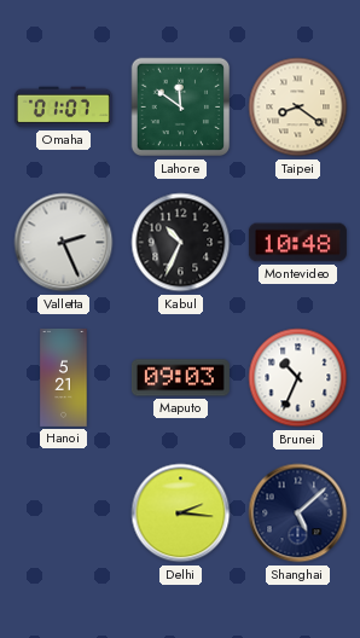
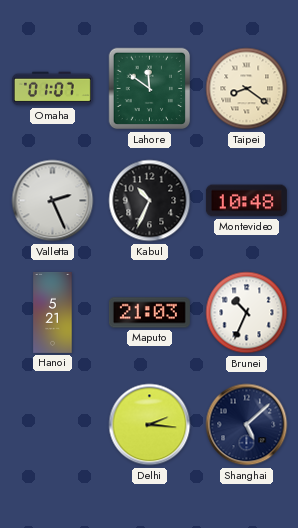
Maputo: 09:03 -> 21:03
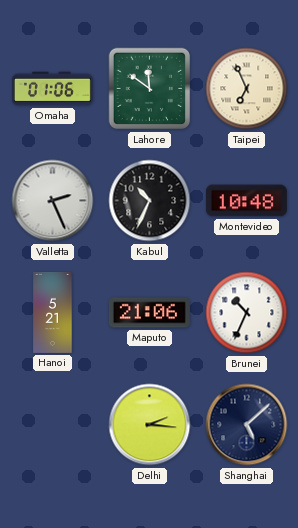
Omaha: 01:07 -> 01:06
Taipei: 8:21 -> 6:56
Maputo: 21:03 -> 21:06
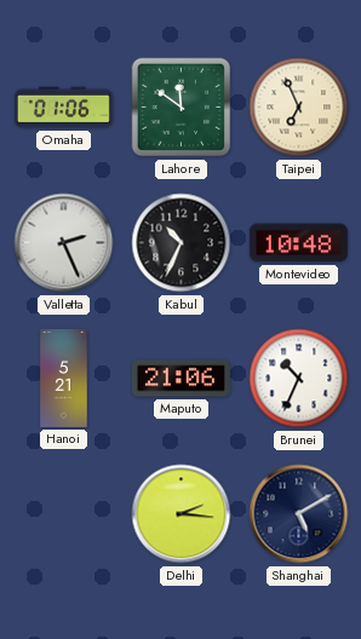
Shanghai: 5:08 -> 5:10
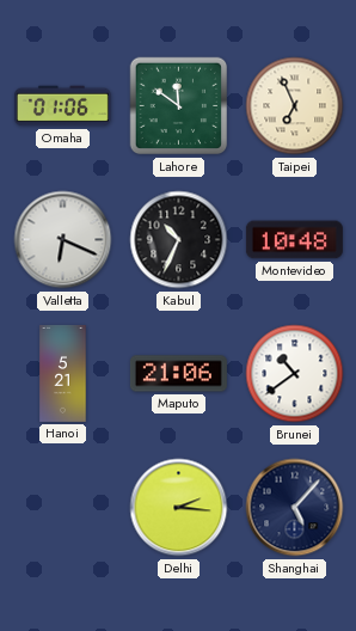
Valletta: 2:26 -> 6:19
Brunei: 10:34 -> 10:39
Shanghai: 5:10 -> 5:07
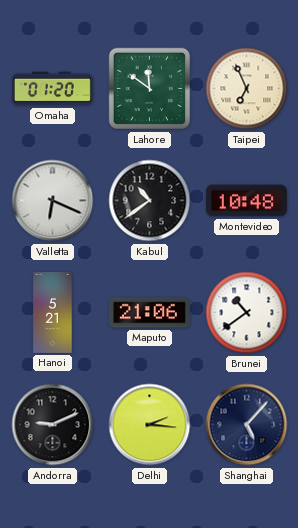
Omaha: 01:06 -> 01:20
Kabul: 10:34 -> 10:39
Andorra: none -> 9:11
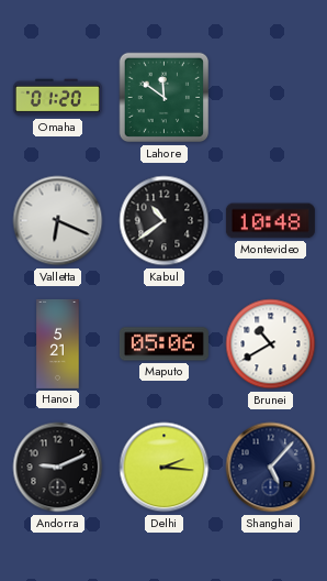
Taipei: 6:56 -> none
Maputo: 21:06 -> 05:06
Brunei: 10:39 -> 10:40
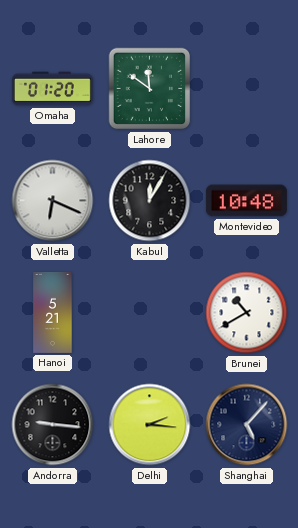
Kabul: 10:39 -> 12:05
Maputo: 05:06 -> none
Andorra: 9:11 -> 9:16
